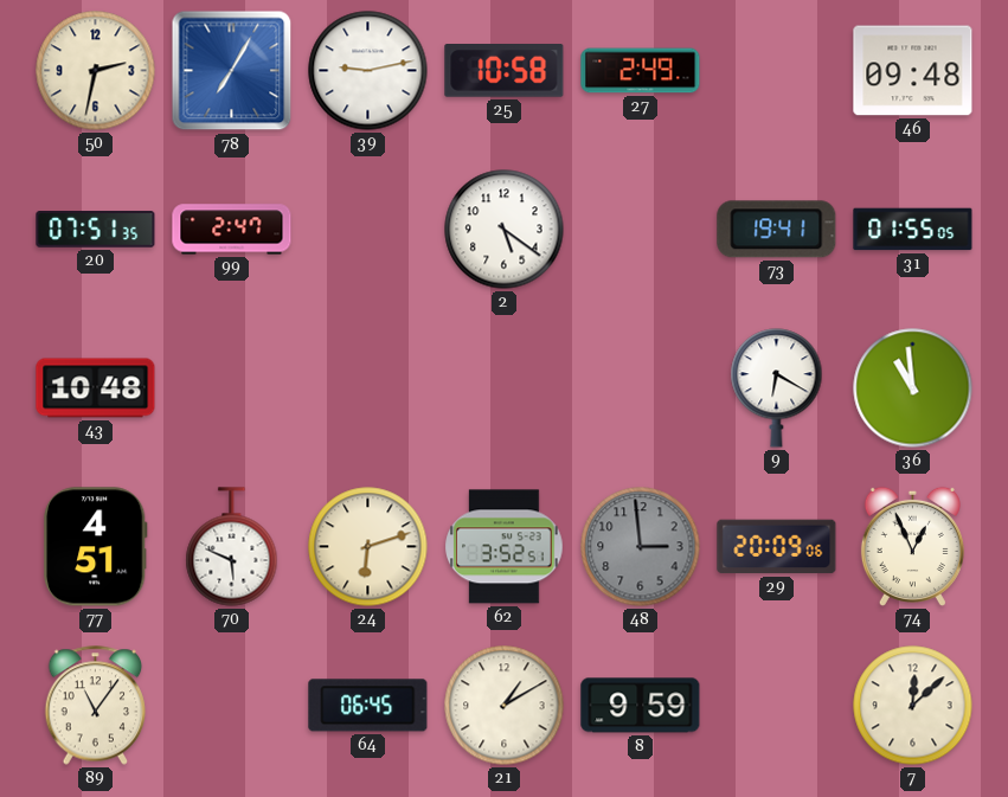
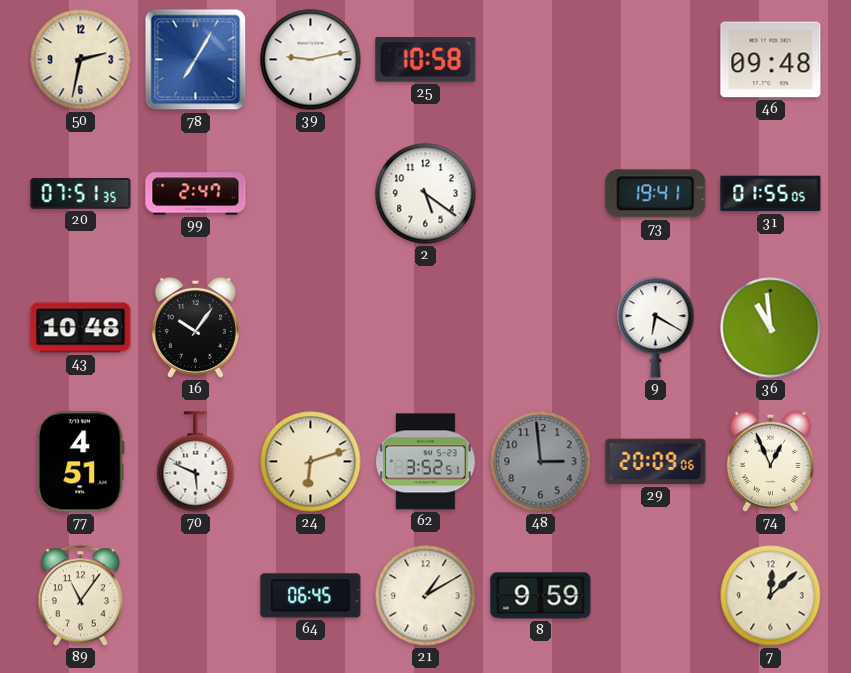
27: 2:49 -> none
16: none -> 10:06
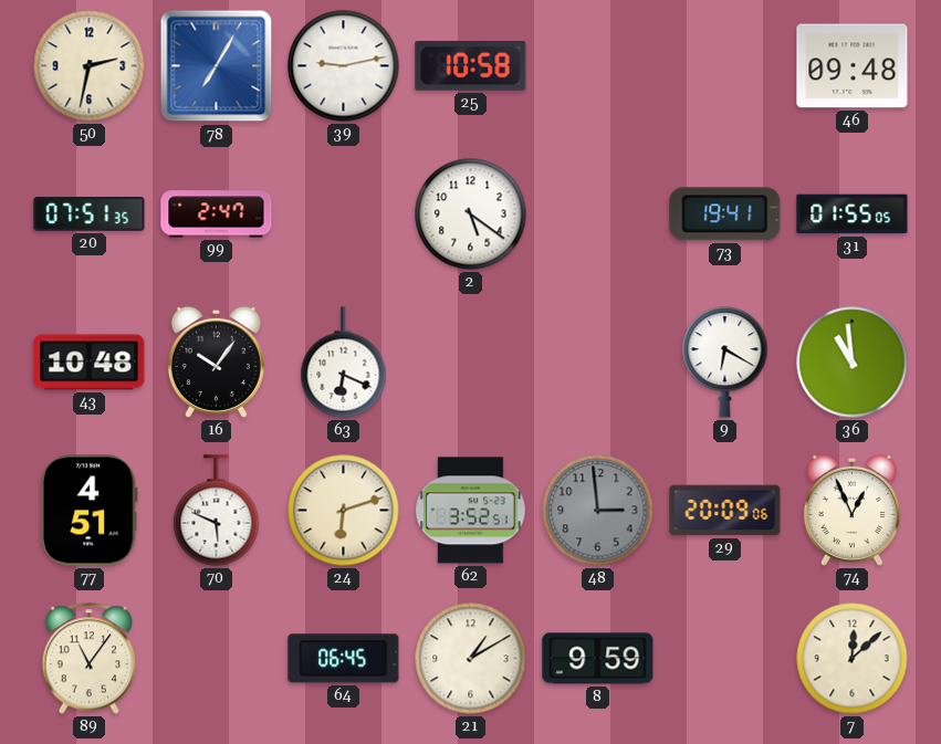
63: none -> 6:19
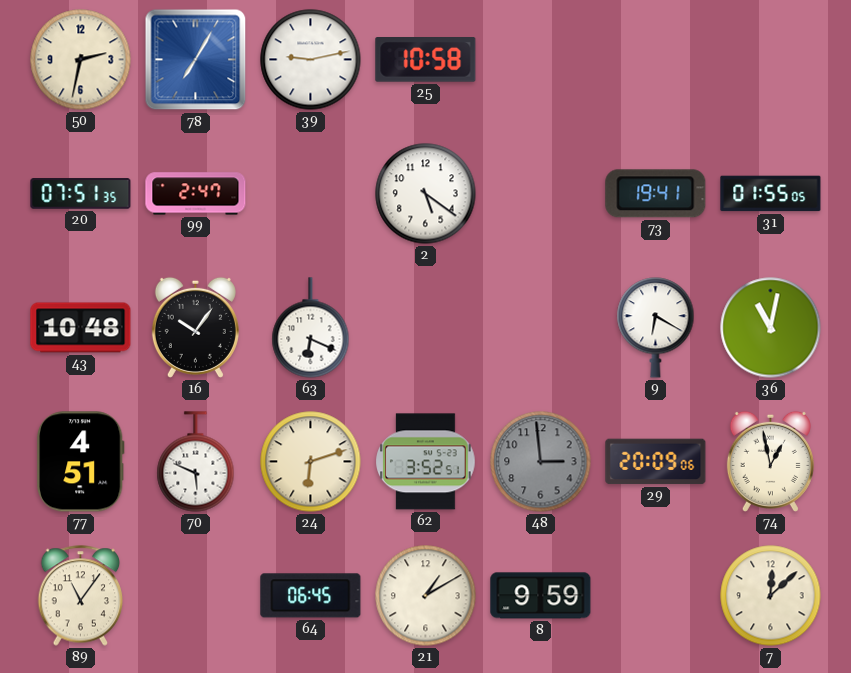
46: 09:48 -> none
36: 10:59 -> 11:02
74: 12:56 -> 12:58
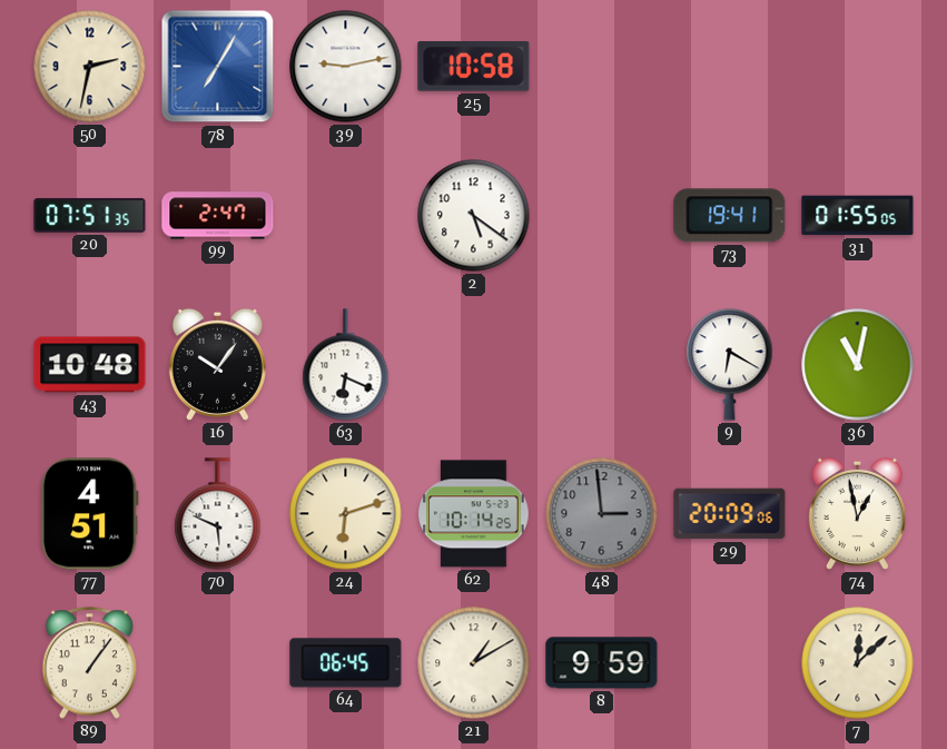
62: 3:52 -> 10:14
89: 11:06 -> 1:06
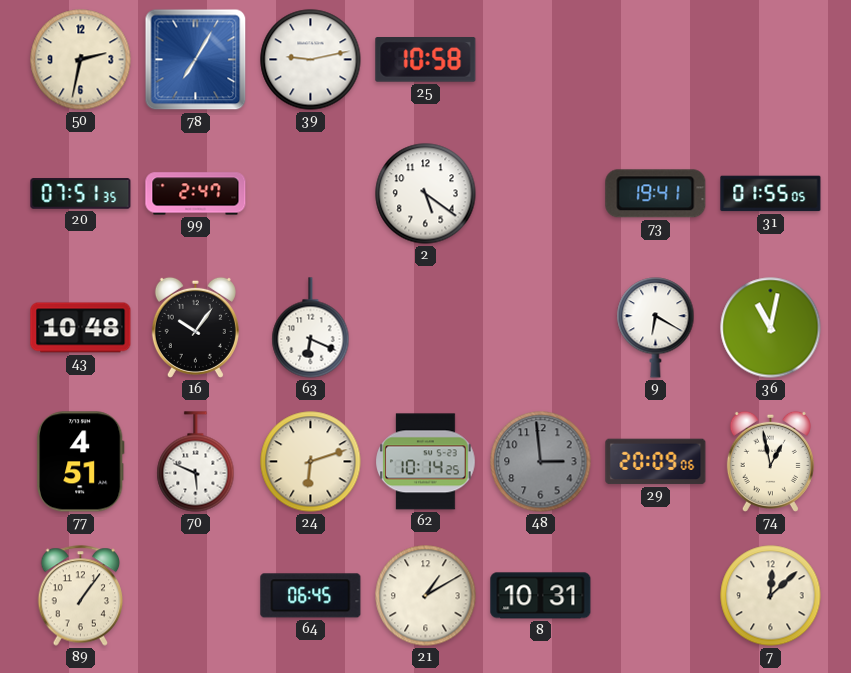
8: 9:59 -> 10:31
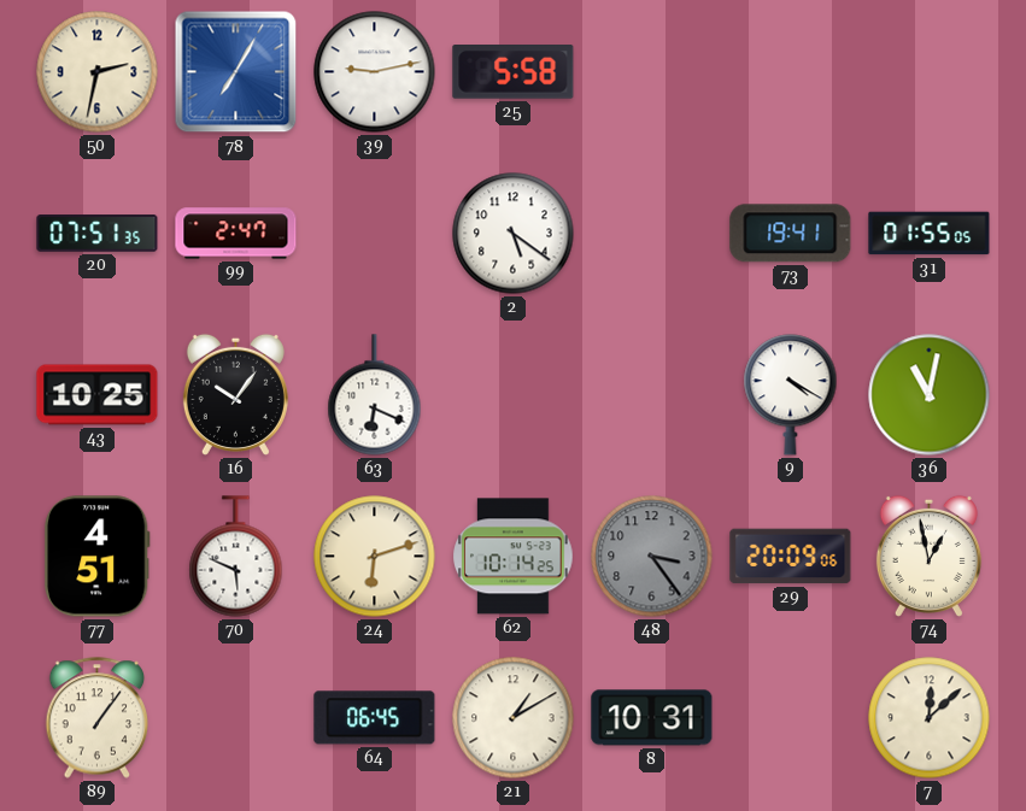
25: 10:58 -> 5:58
43: 10:48 -> 10:25
9: 6:20 -> 4:20
48: 2:59 -> 3:24
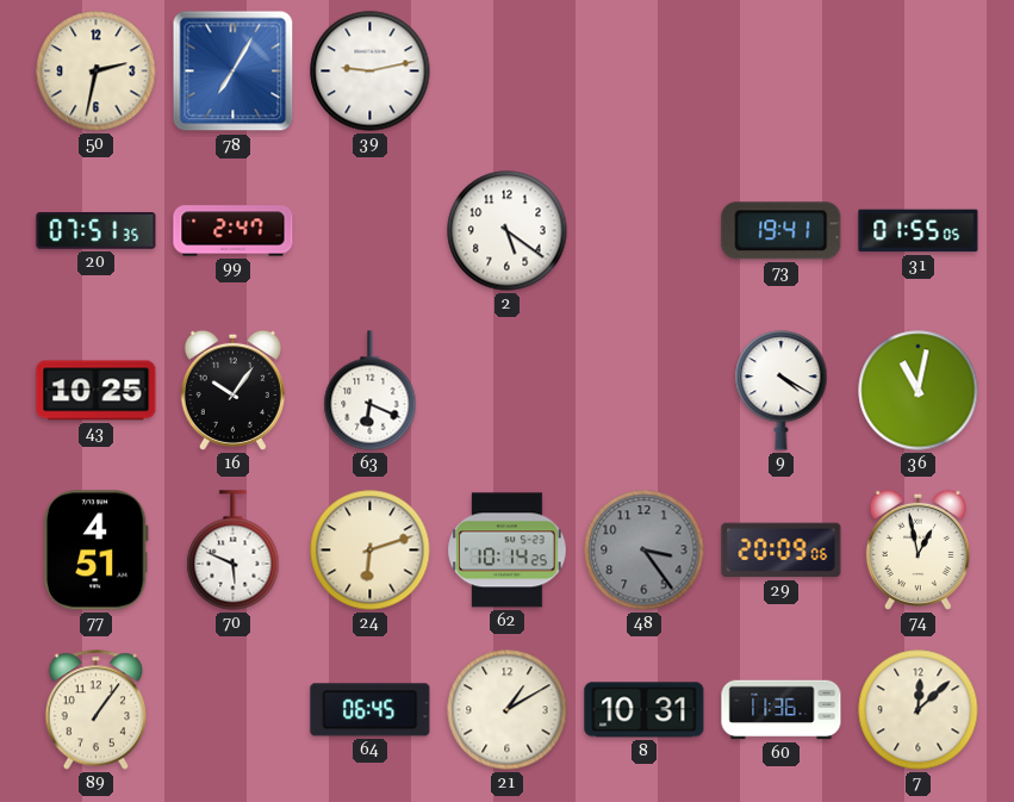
25: 5:58 -> none
60: none -> 11:36
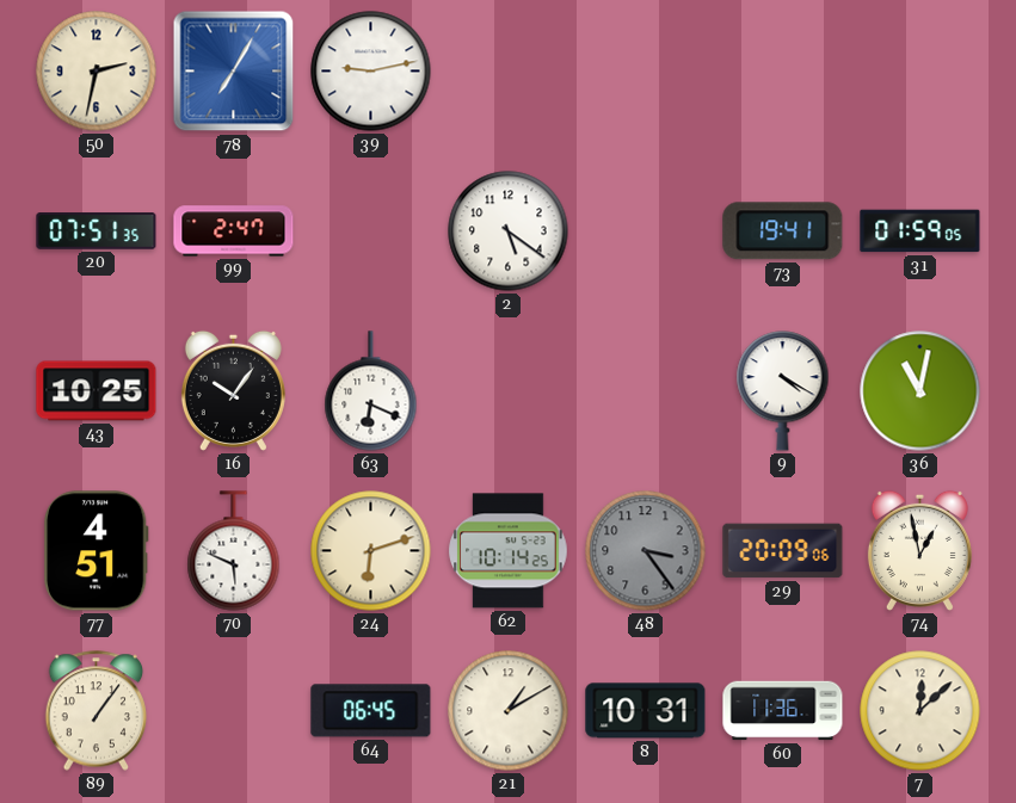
31: 01:55 -> 01:59
